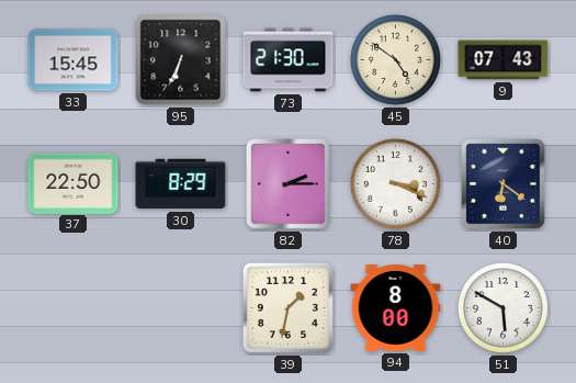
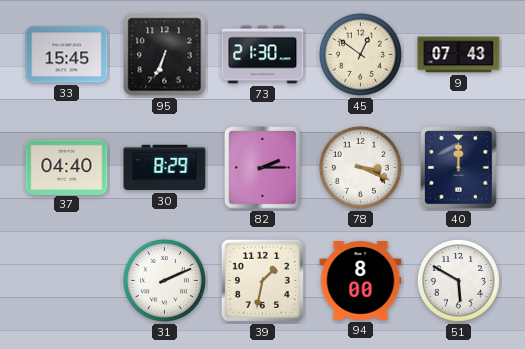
45: 4:51 -> 12:51
37: 22:50 -> 04:40
40: 6:21 -> 12:00
31: none -> 2:11
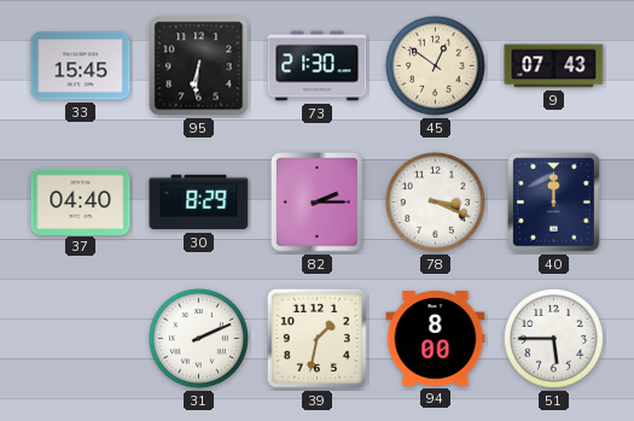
95: 6:34 -> 6:31
51: 5:50 -> 5:45
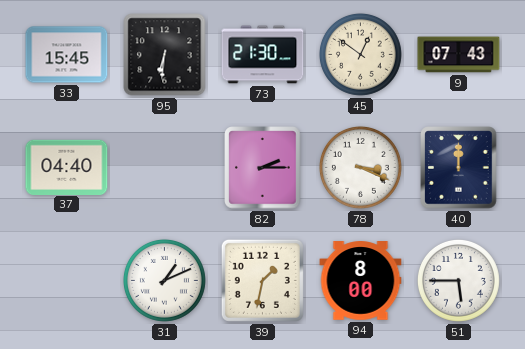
30: 8:29 -> none
31: 2:11 -> 1:11
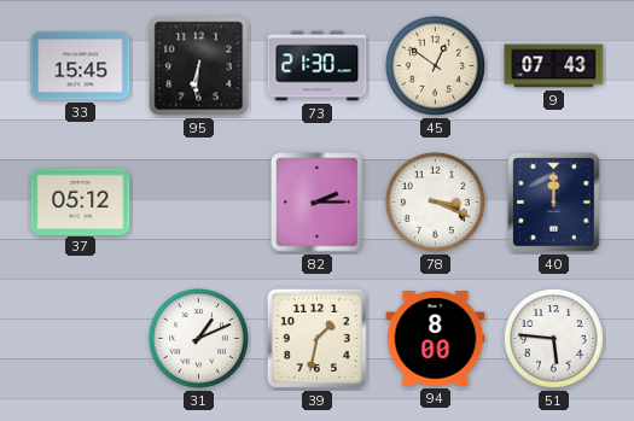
37: 04:40 -> 05:12
51: 5:45 -> 5:46
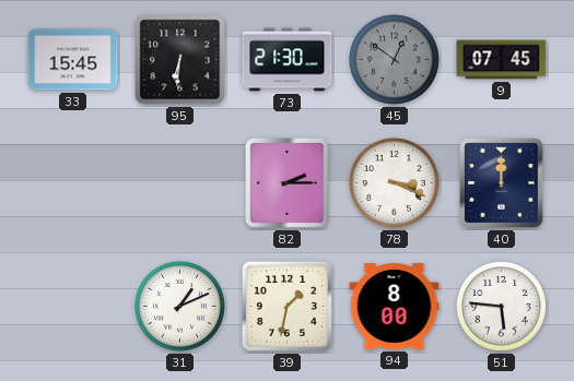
45 dial: cream -> grey
9: 07:43 -> 07:45
37: 05:12 -> none
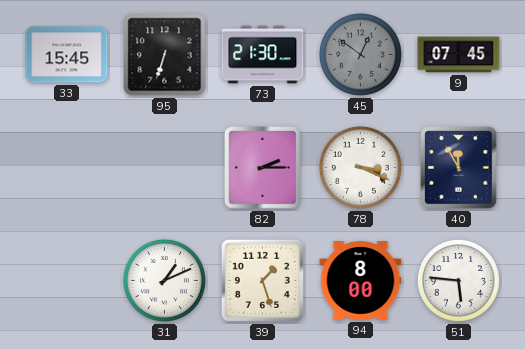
95: 6:31 -> 6:33
40: 12:00 -> 11:55
39: 1:32 -> 1:27
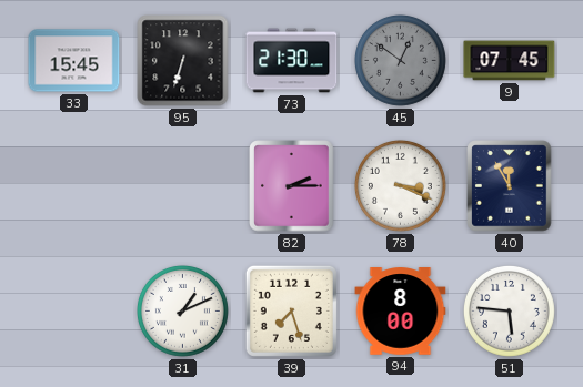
39: 1:27 -> 7:27
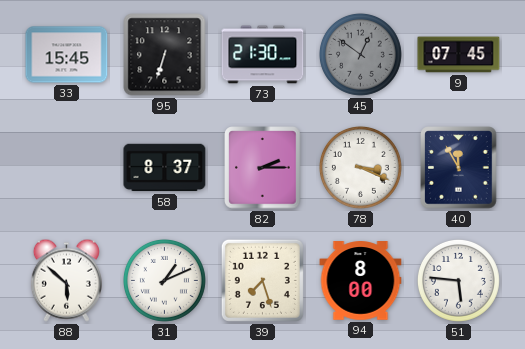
58: none -> 8:37
88: none -> 5:52
